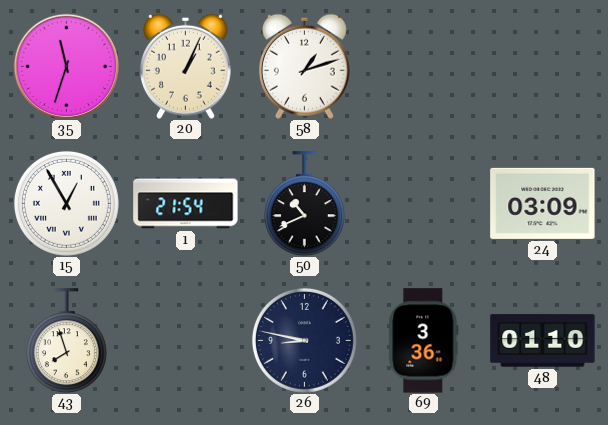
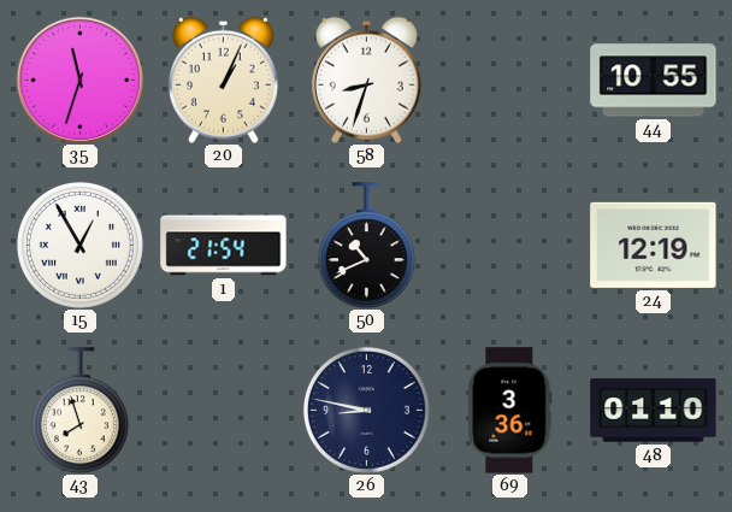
58: 1:12 -> 8:33
44: none -> 10:55
24: 03:09 -> 12:19
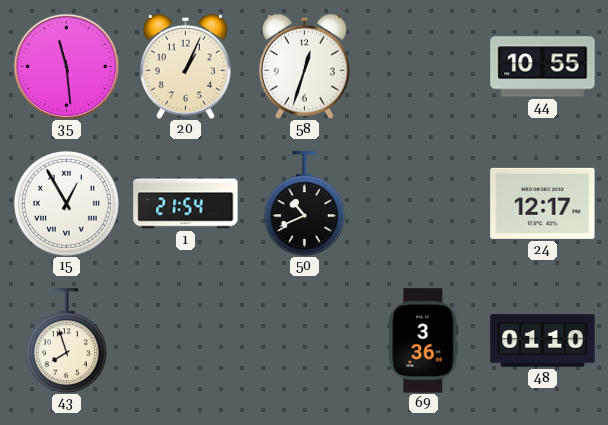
35: 11:33 -> 11:29
58: 8:33 -> 12:33
24: 12:19 -> 12:17
26: 8:47 -> none
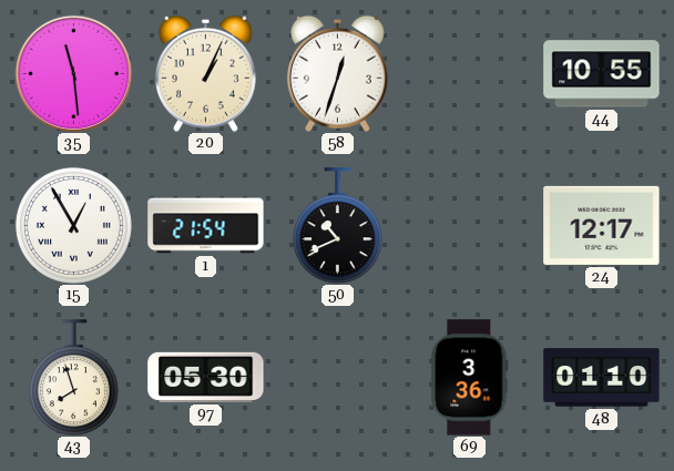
97: none -> 05:30
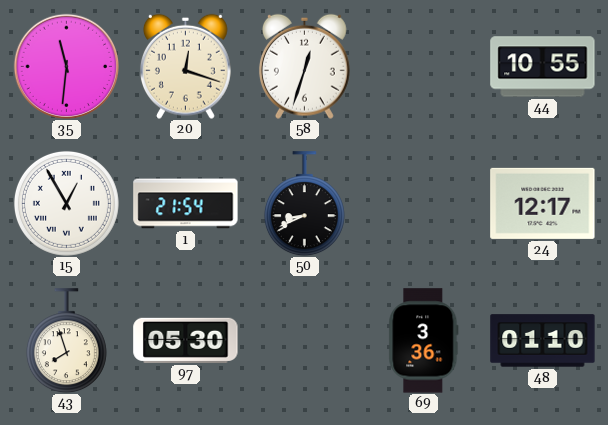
35: 11:29 -> 11:31
20: 1:04 -> 12:18
50: 10:41 -> 8:41
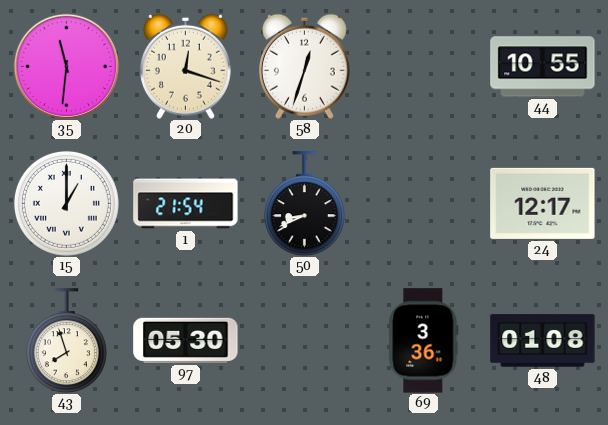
15: 12:55 -> 1:00
48: 01:10 -> 01:08
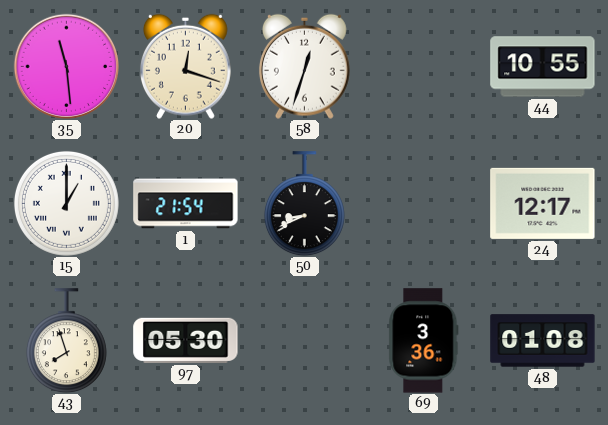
35: 11:31 -> 11:29
